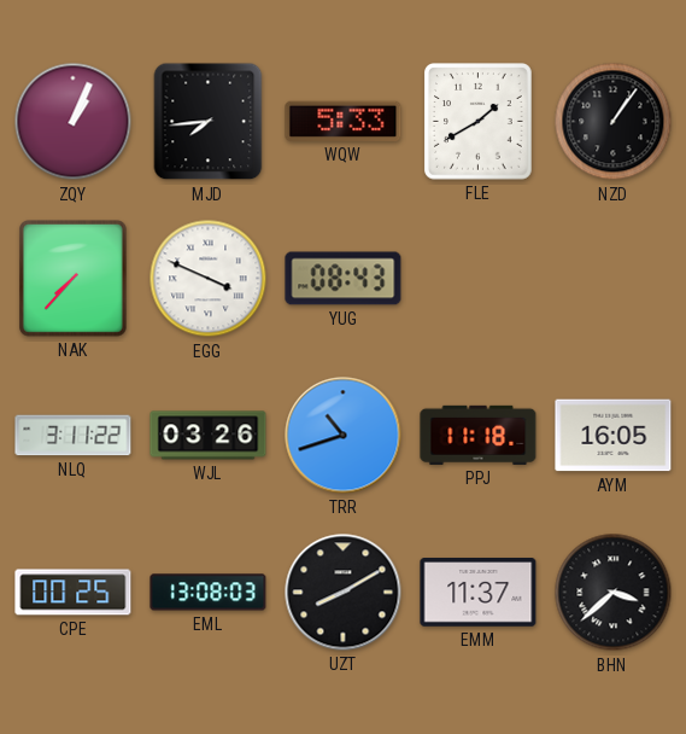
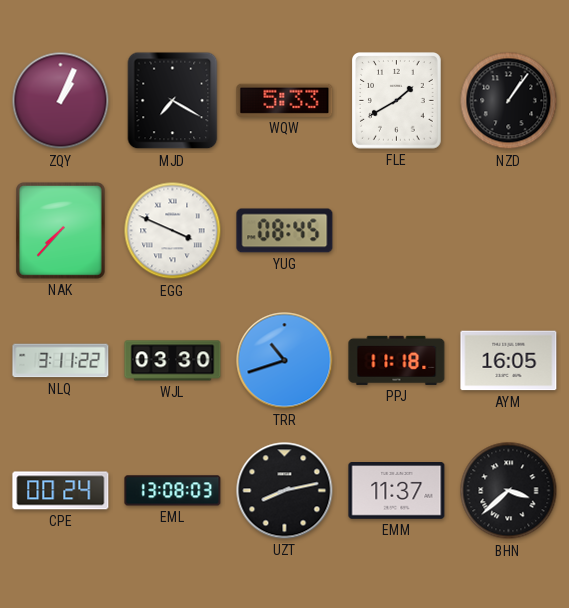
MJD: 7:44 -> 7:20
YUG: 08:43 -> 08:45
WJL: 03:26 -> 03:30
CPE: 00:25 -> 00:24
UZT: 8:10 -> 8:13
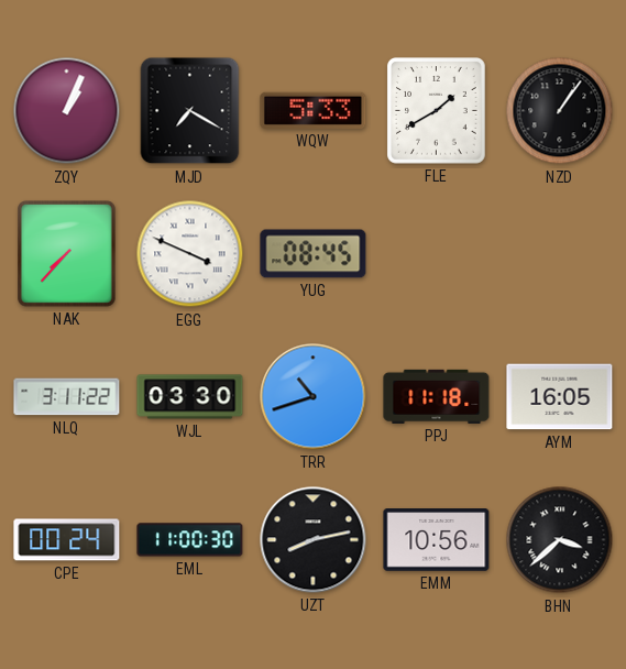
EML: 13:08 -> 11:00
EMM: 11:37 -> 10:56
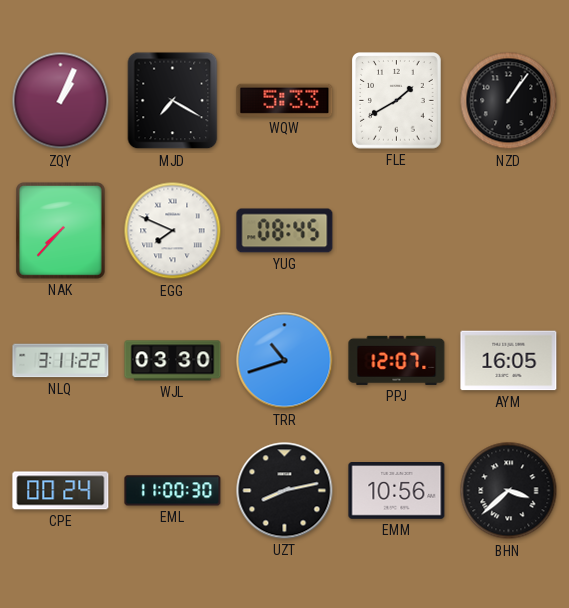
EGG: 3:49 -> 7:49
PPJ: 11:18 -> 12:07
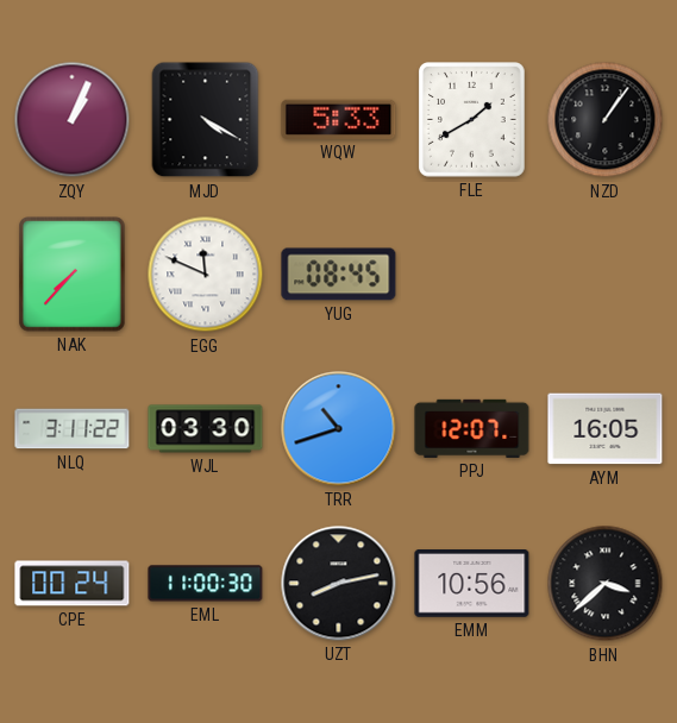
MJD: 7:20 -> 4:20
EGG: 7:49 -> 11:49
